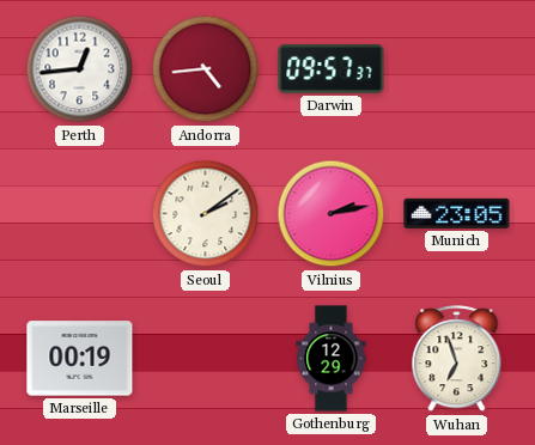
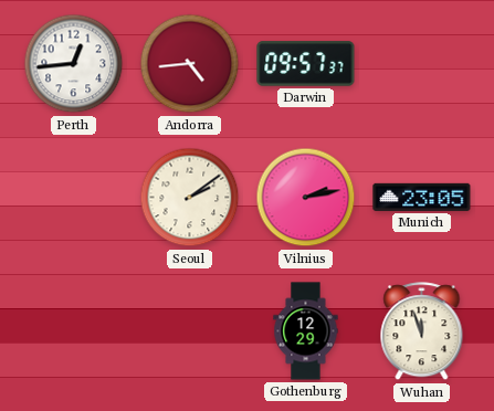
Marseille: 00:19 -> none
Wuhan: 6:57 -> 11:57
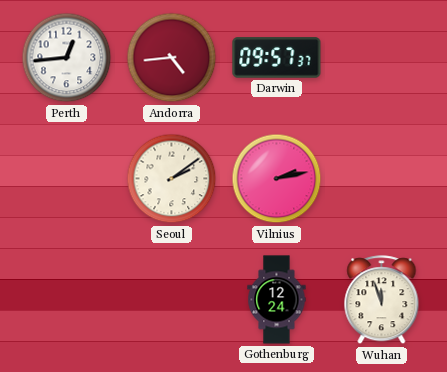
Munich: 23:05 -> none
Gothenburg: 12:29 -> 12:24
